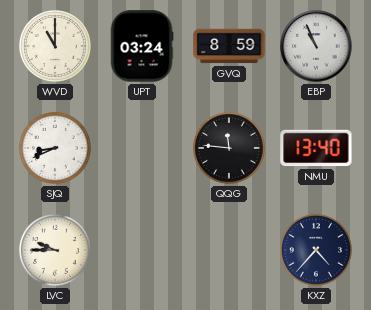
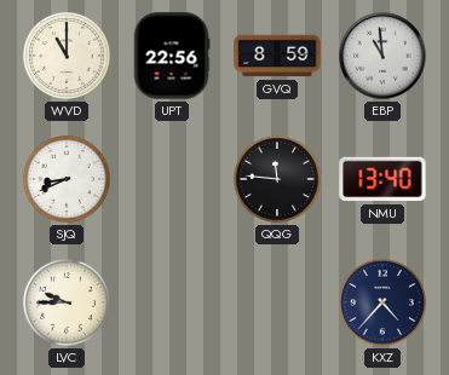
UPT: 03:24 -> 22:56
EBP: 10:56 -> 10:59
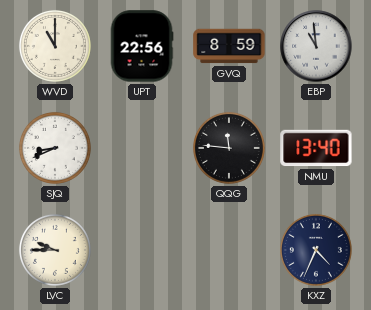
KXZ: 4:37 -> 4:34
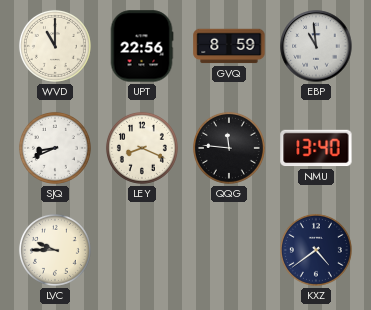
LEY: none -> 8:19
KXZ: 4:34 -> 4:39
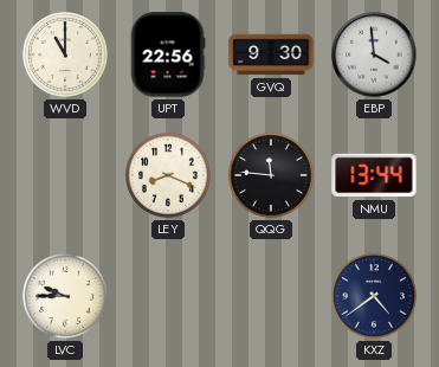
GVQ: 8:59 -> 9:30
EBP: 10:59 -> 3:59
SJQ: 8:41 -> none
NMU: 13:40 -> 13:44
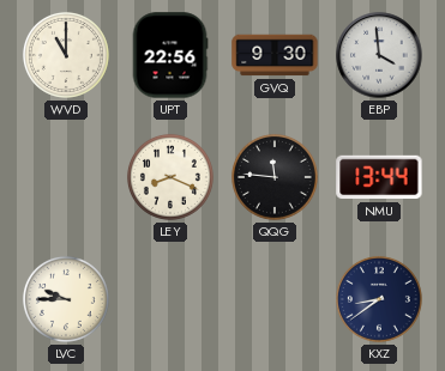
KXZ: 4:39 -> 8:39
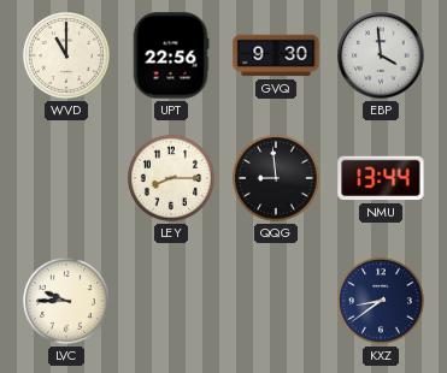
LEY: 8:19 -> 8:15
QQG: 11:46 -> 8:59
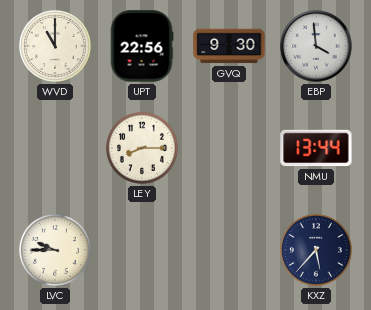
QQG: 8:59 -> none
KXZ: 8:39 -> 5:37
